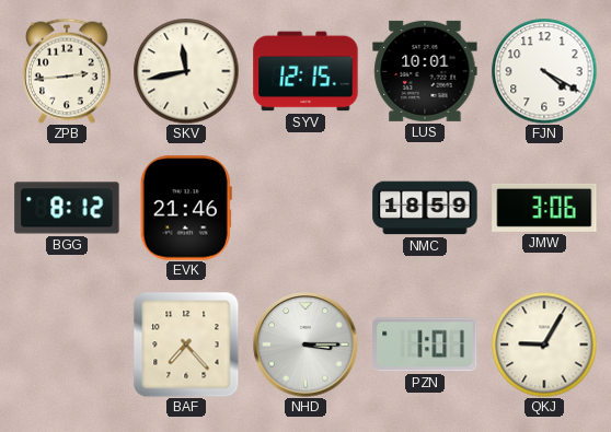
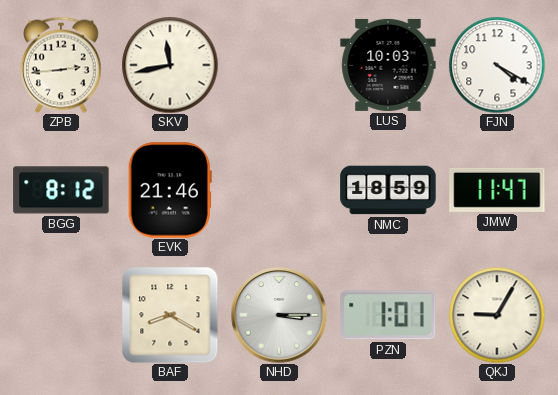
SYV: 12:15 -> none
LUS: 10:01 -> 10:03
JMW: 3:06 -> 11:47
BAF: 7:23 -> 8:20
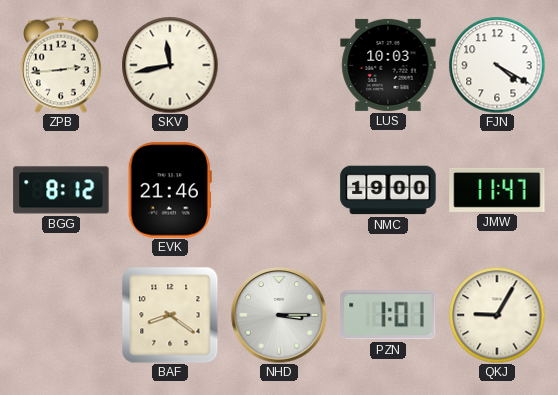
NMC: 18:59 -> 19:00
BAF: 8:20 -> 8:21
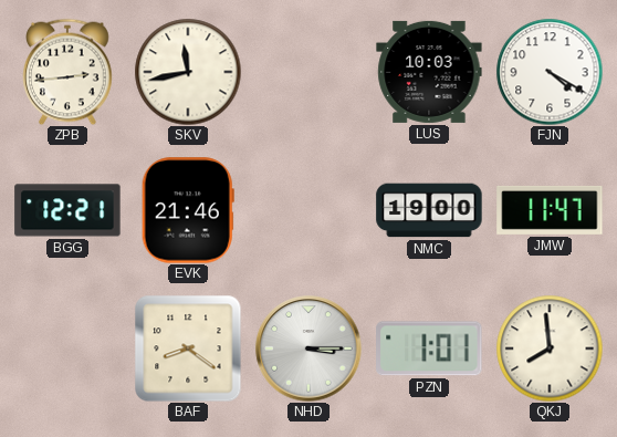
BGG: 8:12 -> 12:21
QKJ: 9:05 -> 7:59
